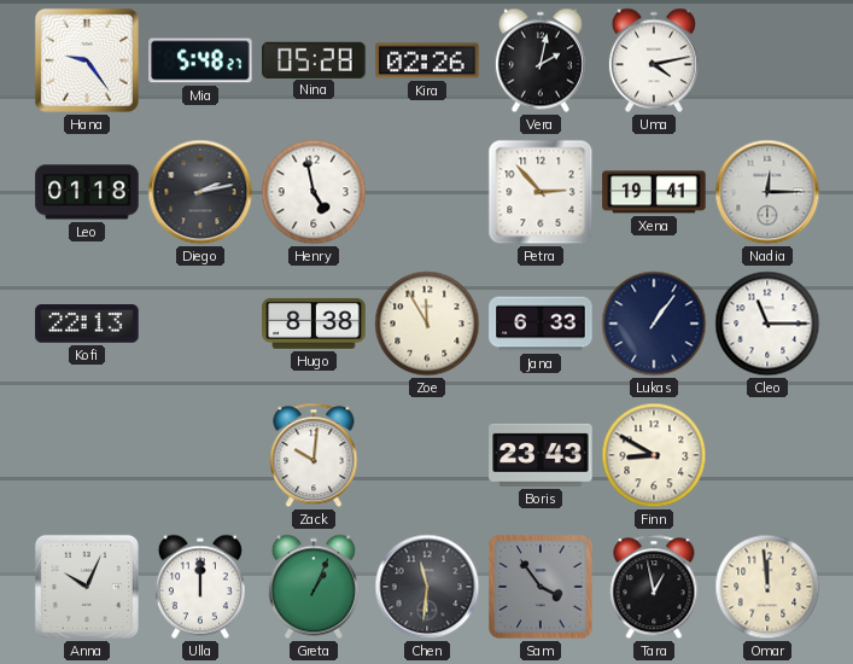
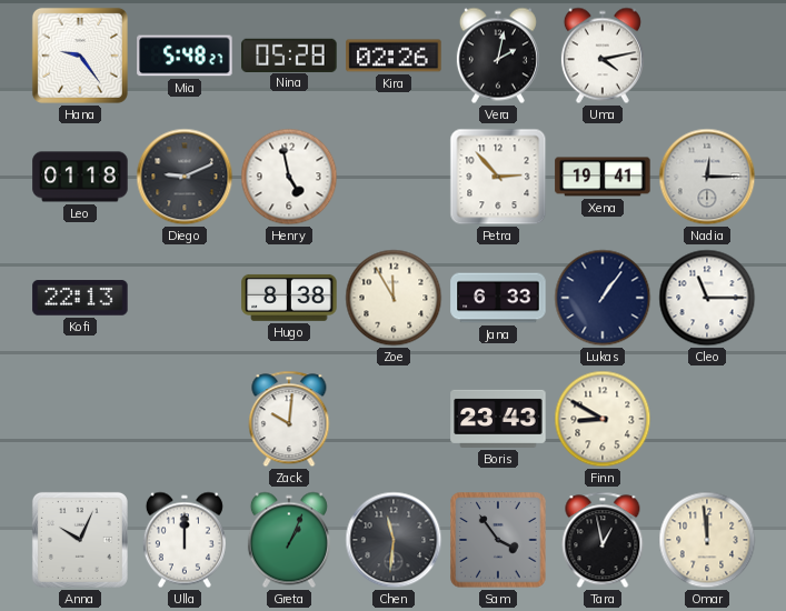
Diego: 2:13 -> 9:11
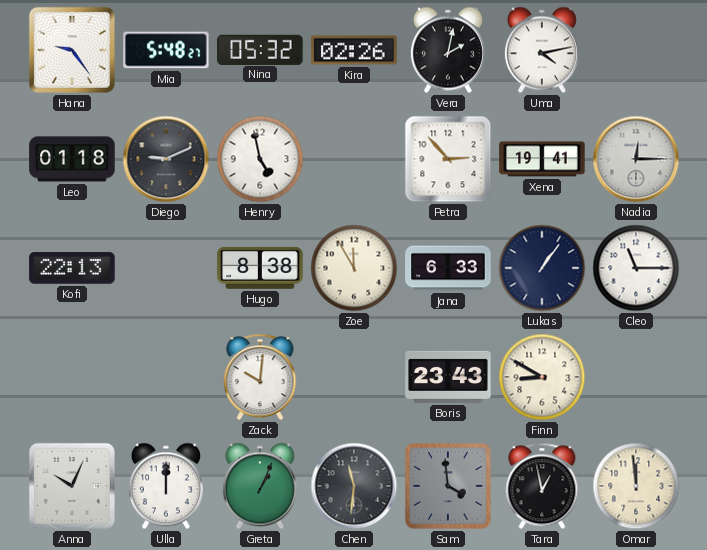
Nina: 05:28 -> 05:32
Sam: 3:54 -> 3:59
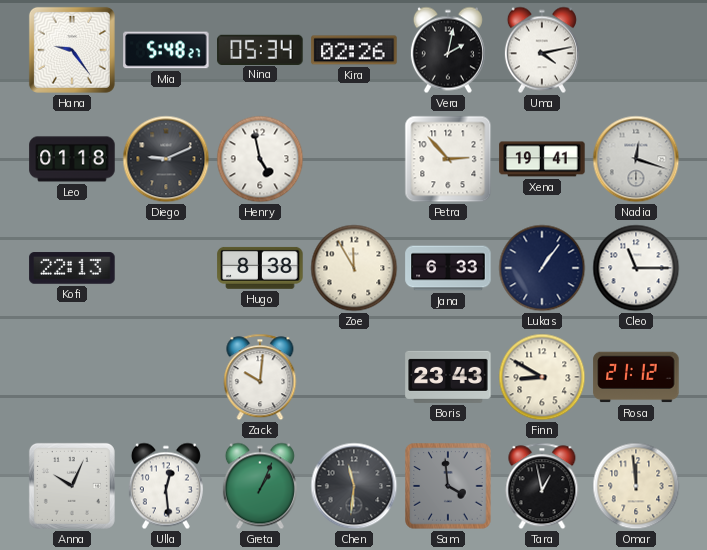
Nina: 05:32 -> 05:34
Nadia: 12:15 -> 12:18
Rosa: none -> 21:12
Ulla: 12:00 -> 12:29
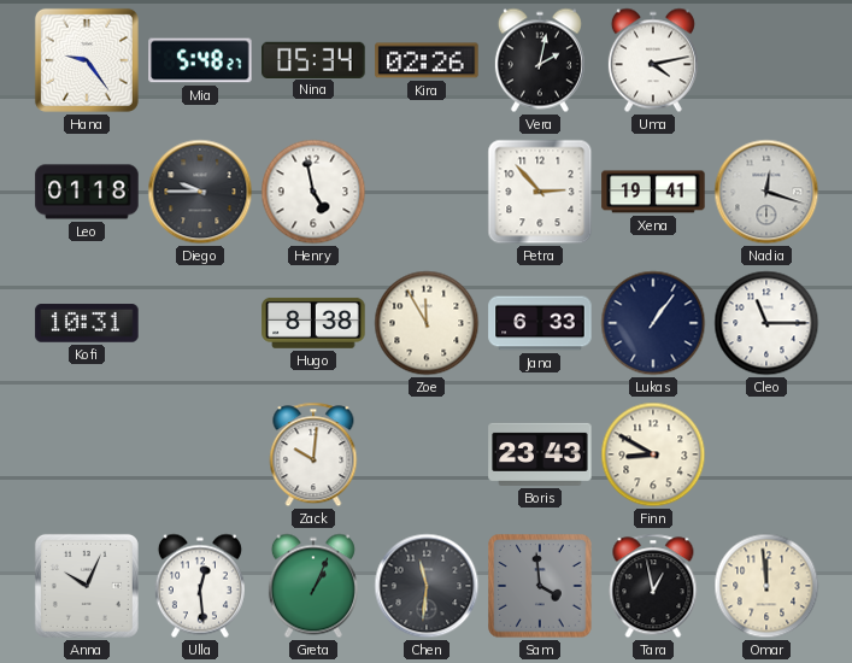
Diego: 9:11 -> 9:45
Kofi: 22:13 -> 10:31
Rosa: 21:12 -> none
